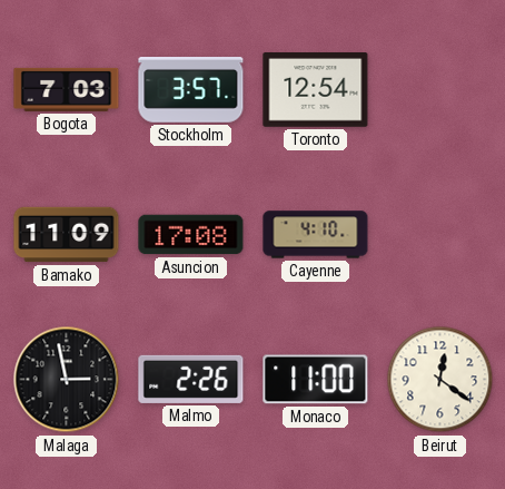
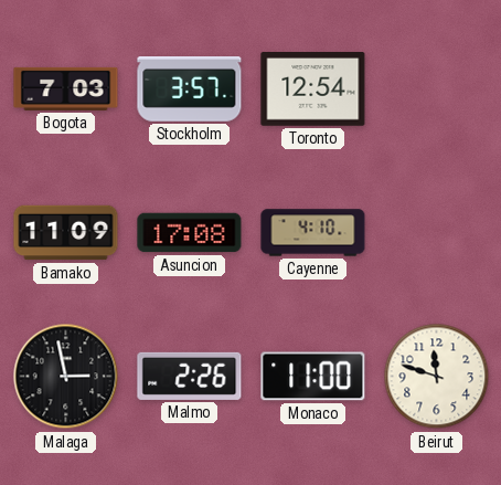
Beirut: 12:21 -> 11:48
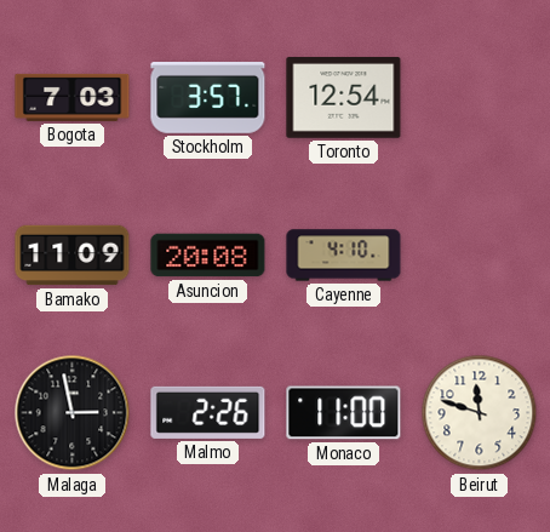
Asuncion: 17:08 -> 20:08
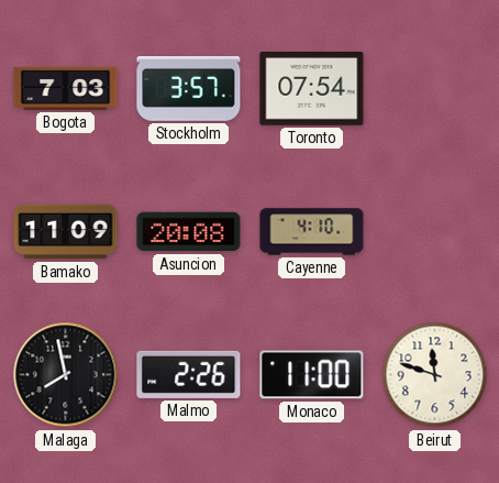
Toronto: 12:54 -> 07:54
Malaga: 2:58 -> 7:58
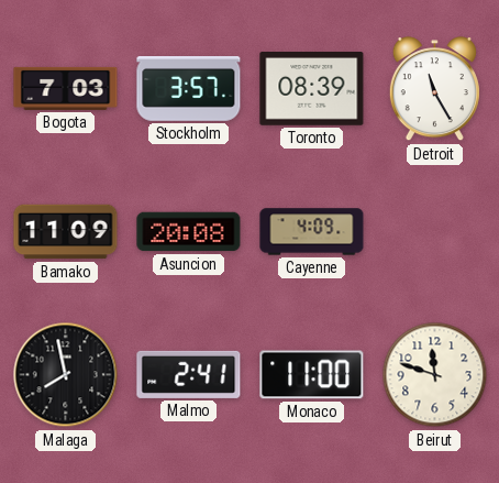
Toronto: 07:54 -> 08:39
Detroit: none -> 11:25
Cayenne: 4:10 -> 4:09
Malmo: 2:26 -> 2:41
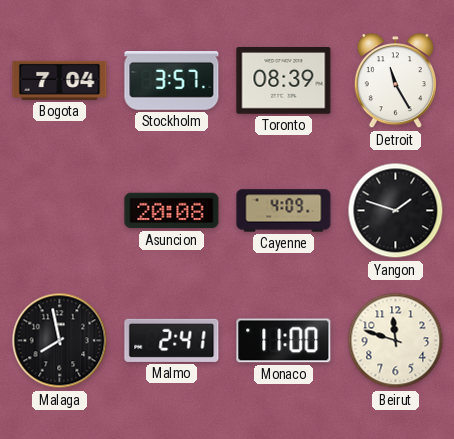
Bogota: 7:03 -> 7:04
Bamako: 11:09 -> none
Yangon: none -> 1:48
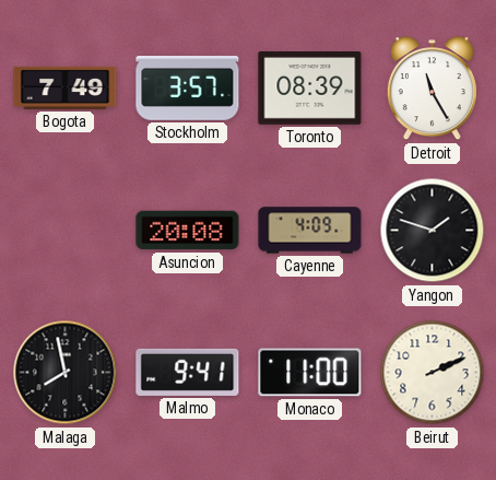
Bogota: 7:04 -> 7:49
Malmo: 2:41 -> 9:41
Beirut: 11:48 -> 2:11
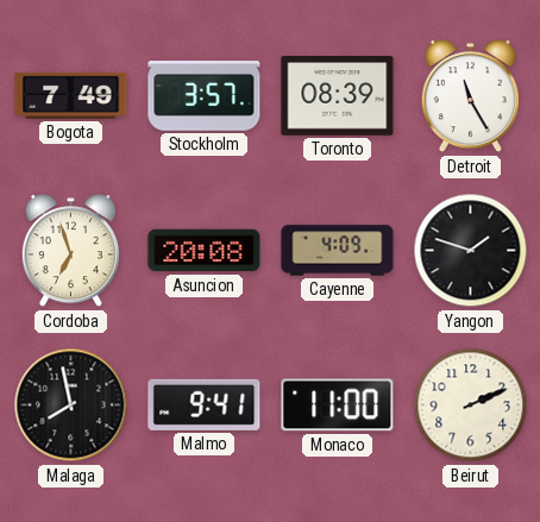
Cordoba: none -> 6:57
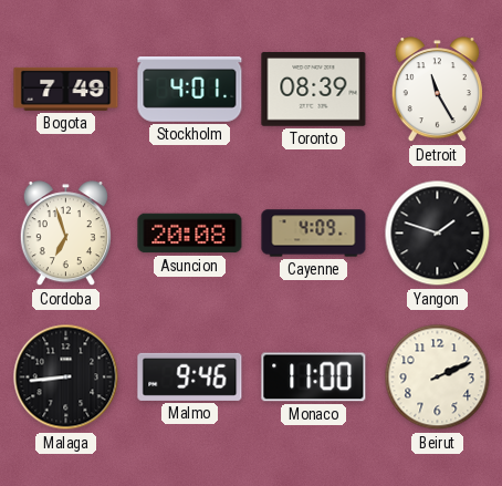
Stockholm: 3:57 -> 4:01
Malaga: 7:58 -> 8:44
Malmo: 9:41 -> 9:46
